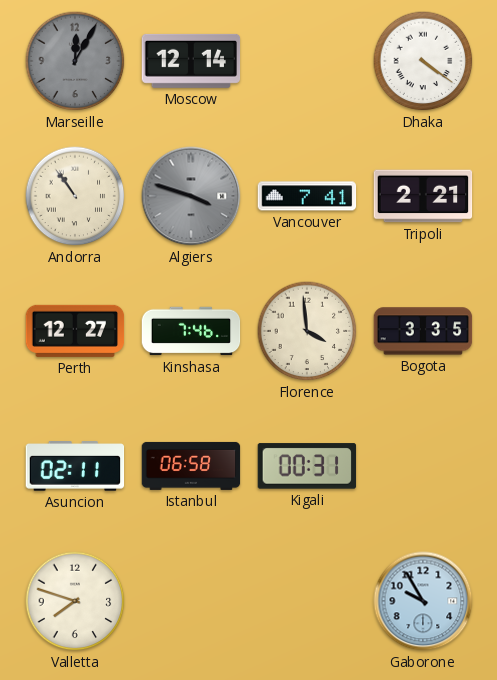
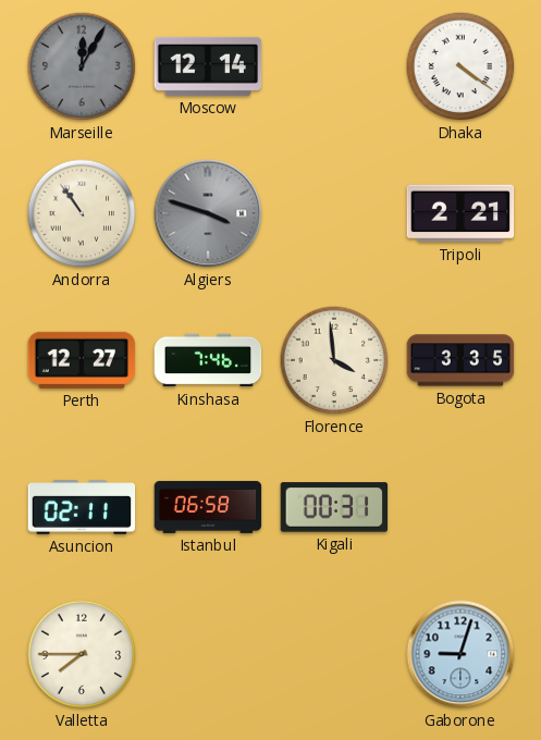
Vancouver: 7:41 -> none
Valletta: 7:48 -> 7:45
Gaborone: 9:55 -> 9:03
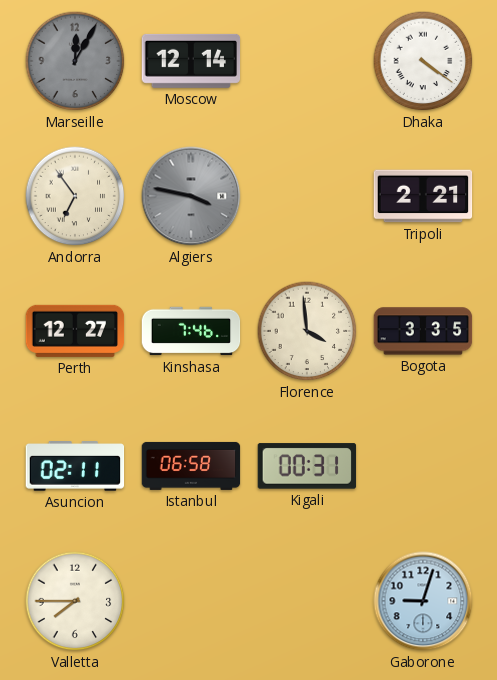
Andorra: 10:54 -> 6:54
Algiers: 3:48 -> 3:47
